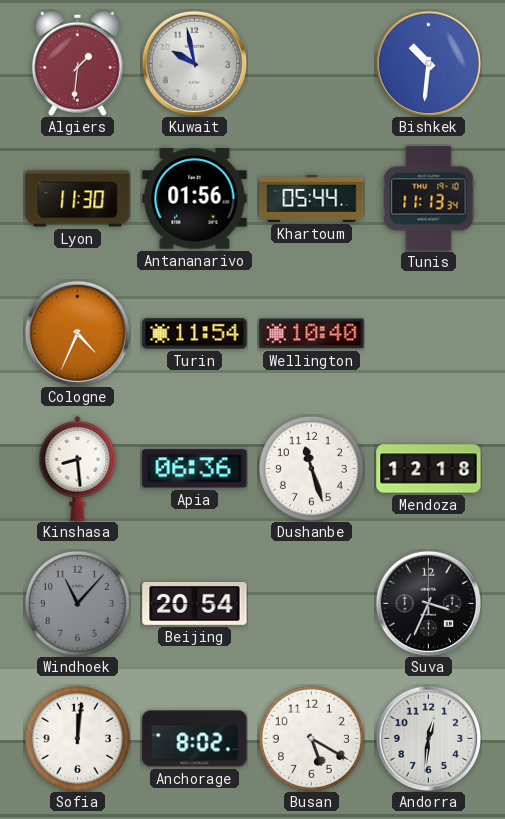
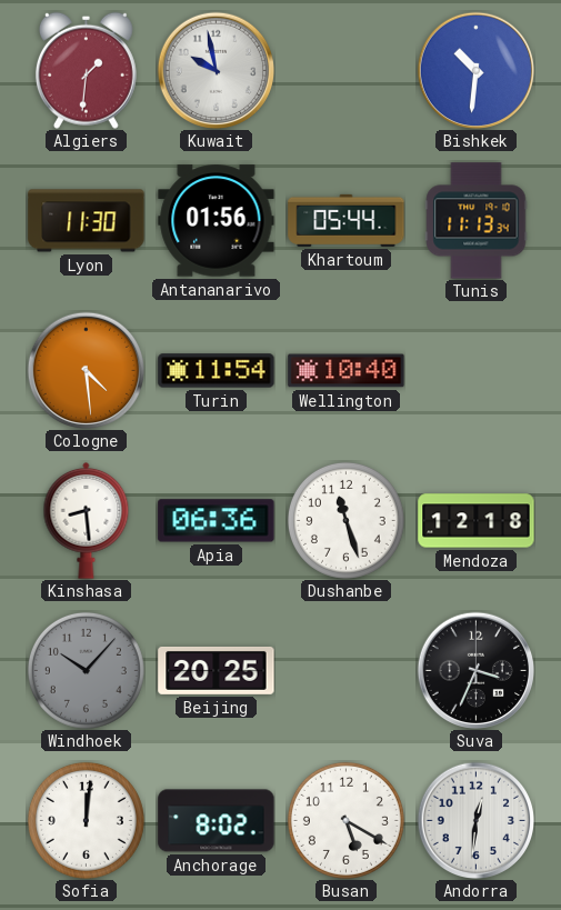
Cologne: 4:34 -> 4:29
Windhoek: 11:07 -> 10:07
Beijing: 20:54 -> 20:25
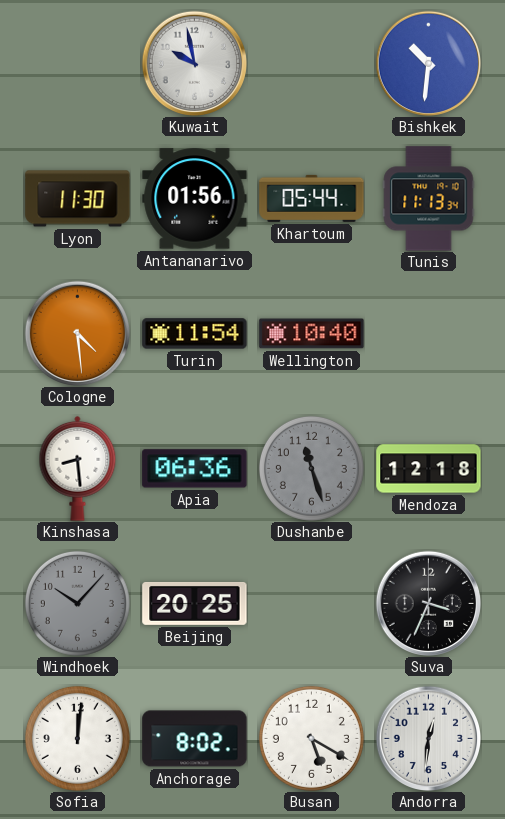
Algiers: 1:31 -> none
Dushanbe dial: white -> grey
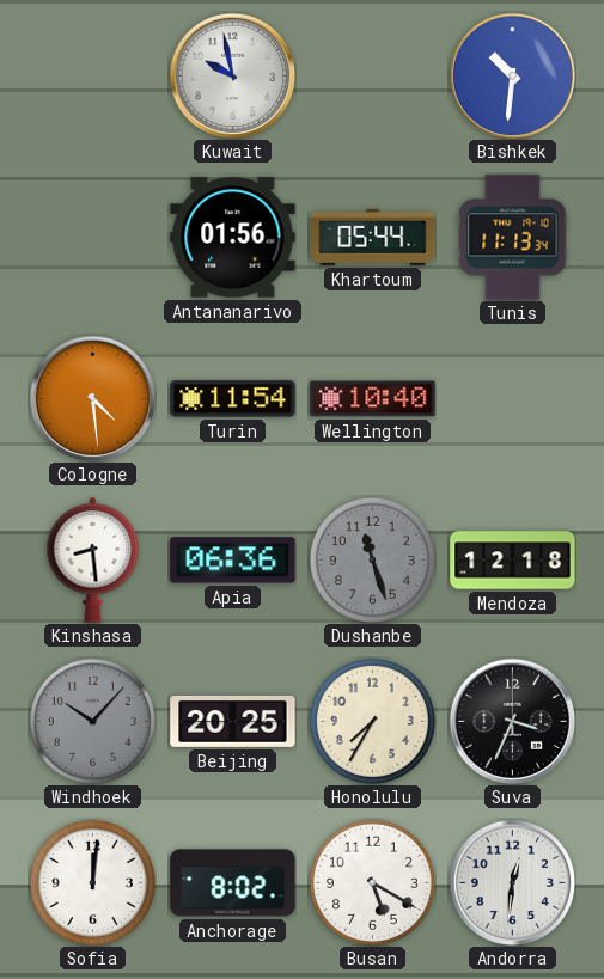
Lyon: 11:30 -> none
Honolulu: none -> 7:35
